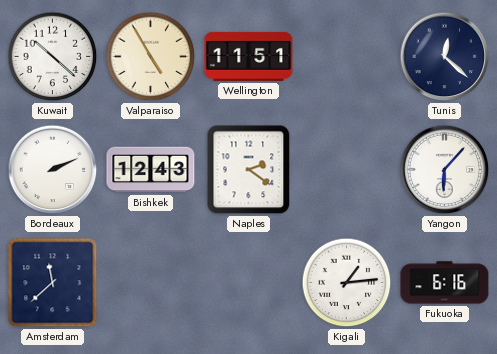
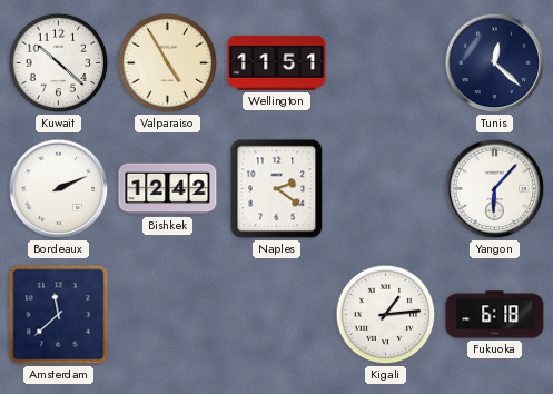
Bishkek: 12:43 -> 12:42
Fukuoka: 6:16 -> 6:18
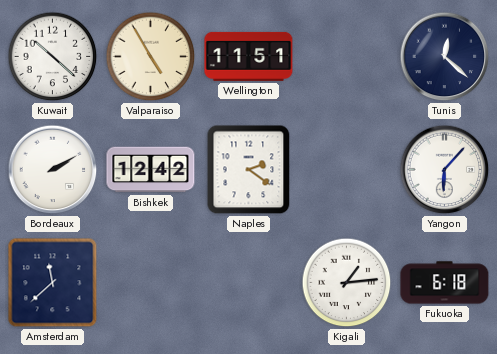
Bordeaux: 2:11 -> 2:10
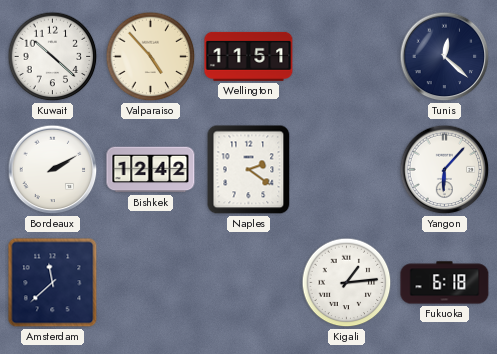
Valparaiso: 4:55 -> 4:53
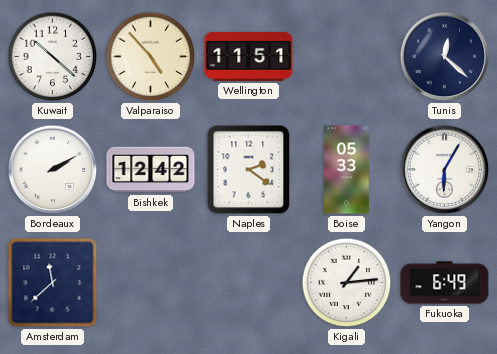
Boise: none -> 05:33
Yangon: 6:07 -> 6:05
Fukuoka: 6:18 -> 6:49
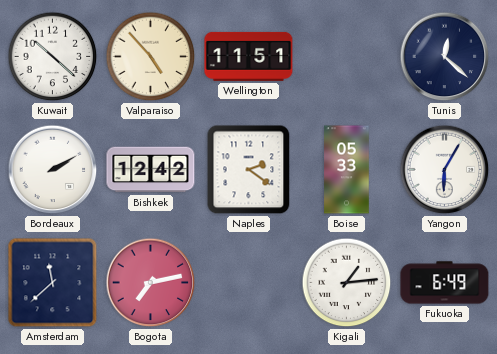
Bogota: none -> 7:13
